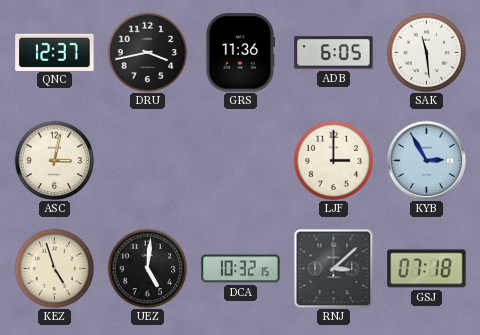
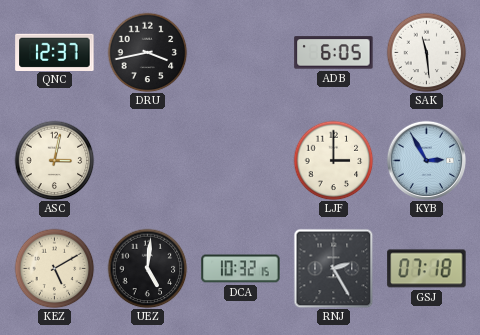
GRS: 11:36 -> none
KEZ: 4:57 -> 5:10
RNJ: 3:08 -> 2:25
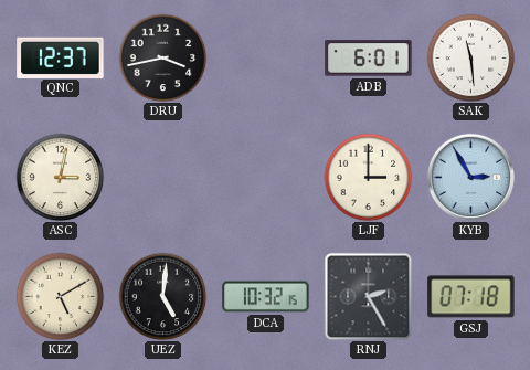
ADB: 6:05 -> 6:01
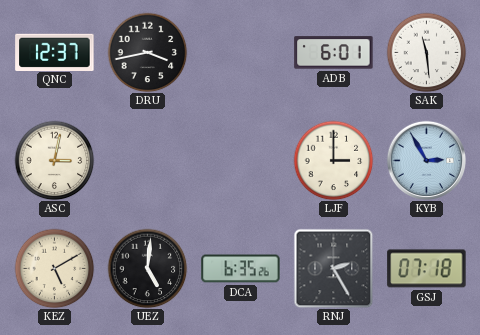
DCA: 10:32 -> 6:35
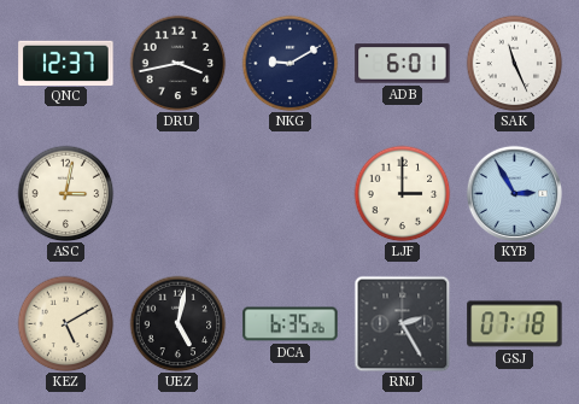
NKG: none -> 9:10
SAK: 11:29 -> 11:26
UEZ: 5:01 -> 5:02
